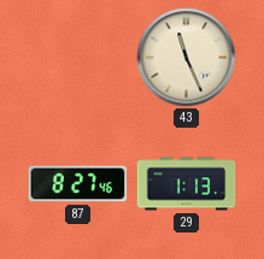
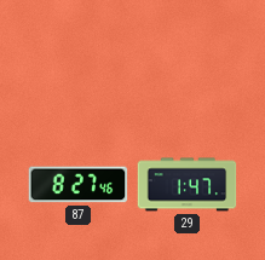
43: 11:26 -> none
29: 1:13 -> 1:47
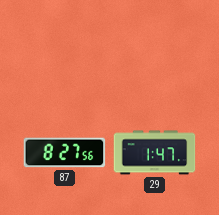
87: 8:27:46 -> 8:27:56
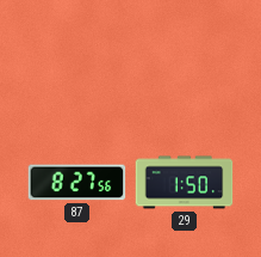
29: 1:47 -> 1:50
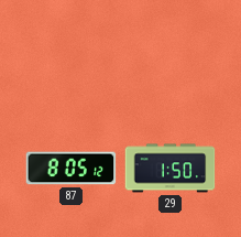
87: 8:27 -> 8:05
